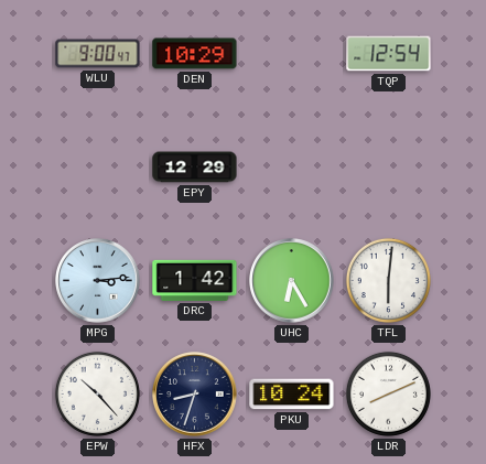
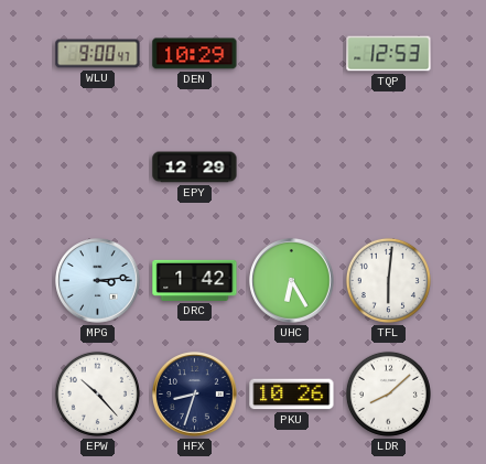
TQP: 12:54 -> 12:53
PKU: 10:24 -> 10:26
LDR: 8:11 -> 8:08
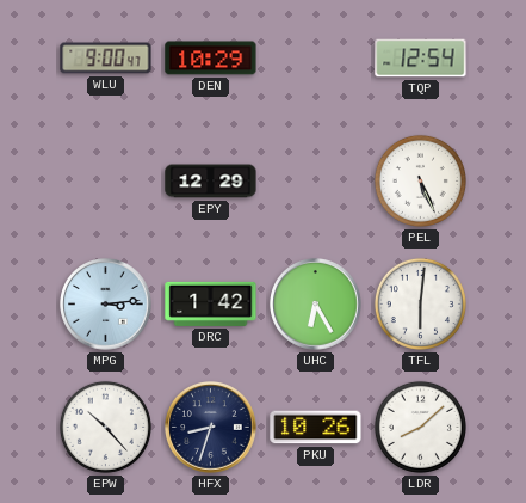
TQP: 12:53 -> 12:54
PEL: none -> 5:26
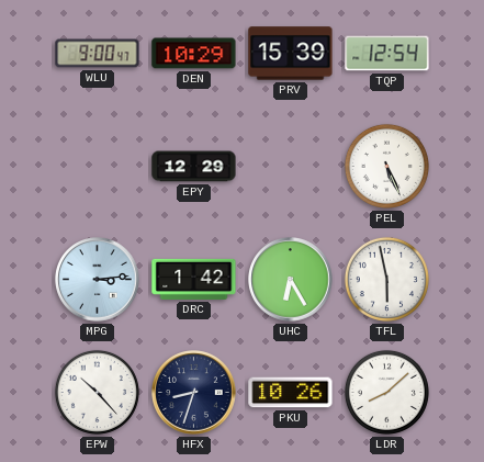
PRV: none -> 15:39
TFL: 6:01 -> 5:58
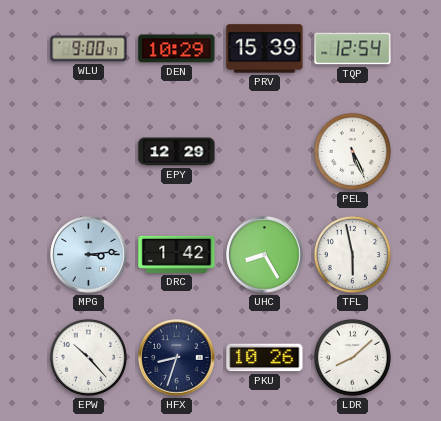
UHC: 6:25 -> 8:25
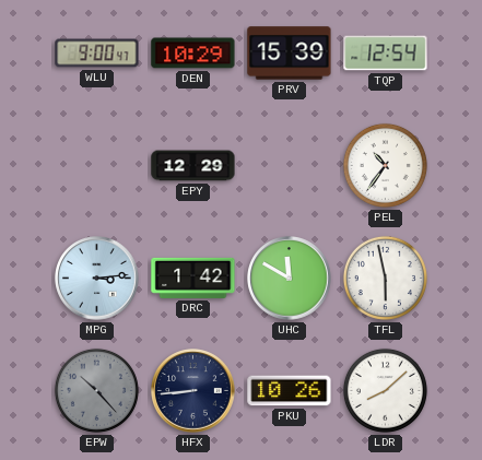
PEL: 5:26 -> 10:36
UHC: 8:25 -> 11:50
EPW dial: white -> grey
HFX: 8:33 -> 8:44
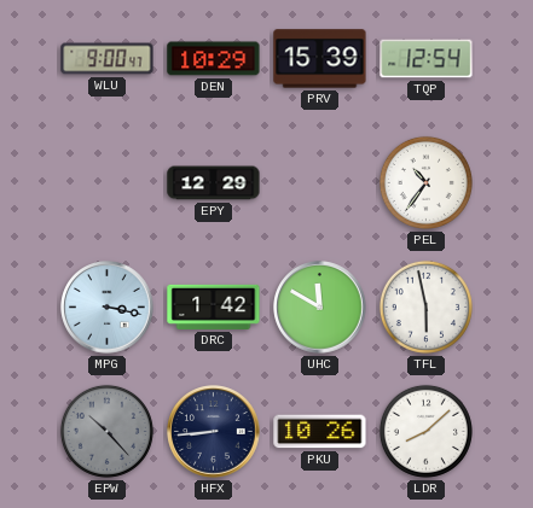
MPG: 3:14 -> 3:17
